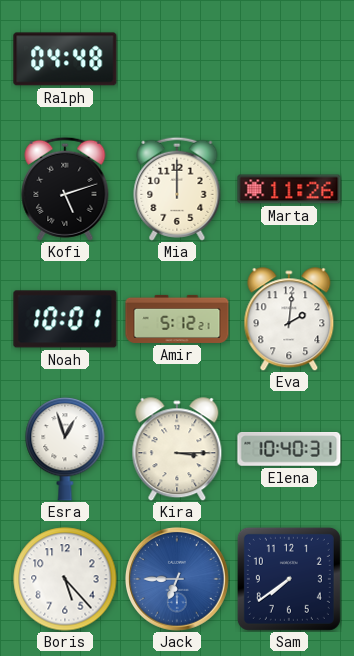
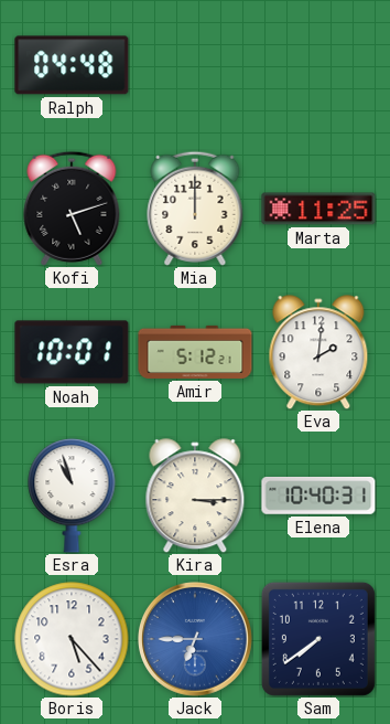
Marta: 11:26 -> 11:25
Esra: 12:57 -> 10:57
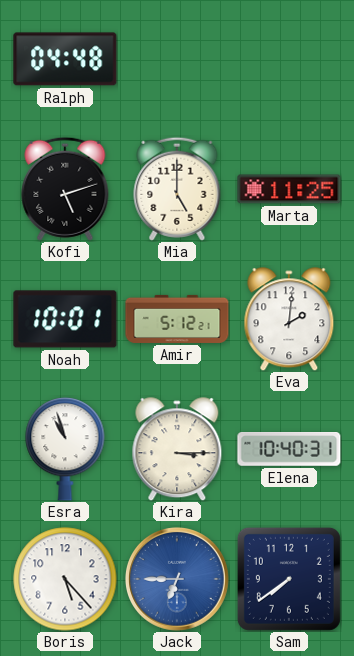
Mia: 12:00 -> 5:00
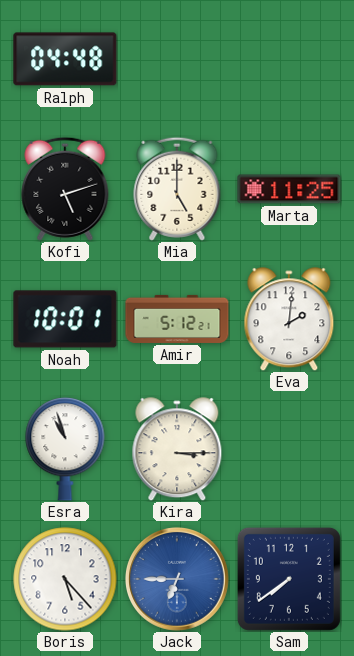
Elena: 10:40 -> none
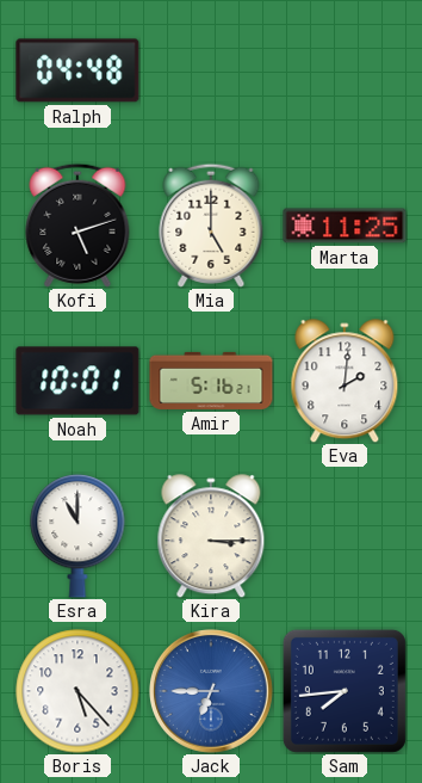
Amir: 5:12 -> 5:16
Esra: 10:57 -> 11:00
Sam: 7:39 -> 7:44
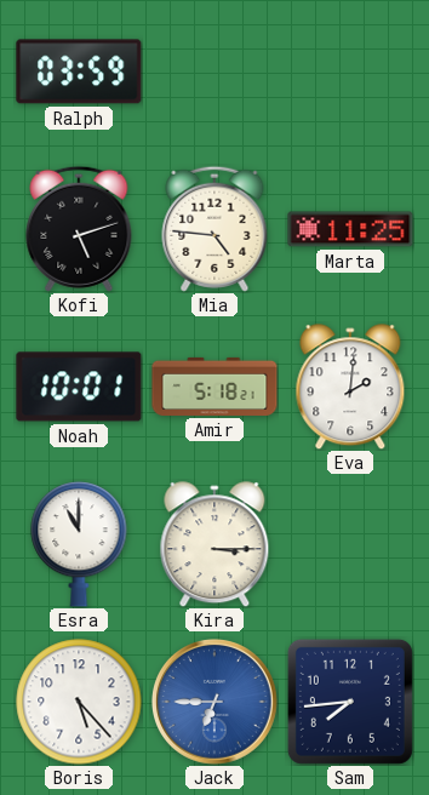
Ralph: 04:48 -> 03:59
Mia: 5:00 -> 4:46
Amir: 5:16 -> 5:18
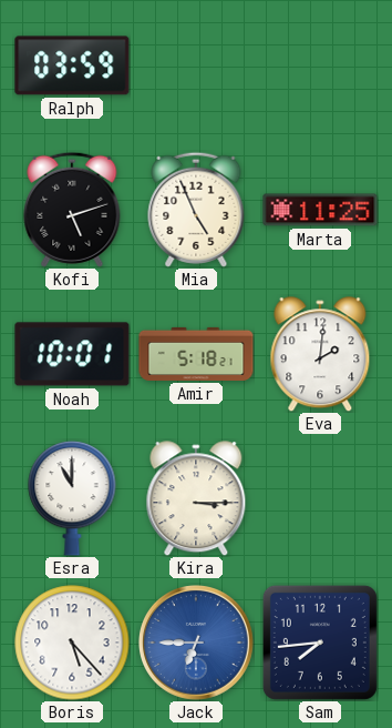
Mia: 4:46 -> 4:56
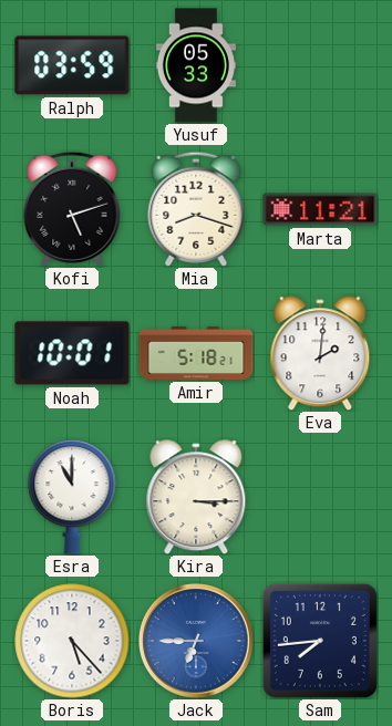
Yusuf: none -> 05:33
Mia: 4:56 -> 8:18
Marta: 11:25 -> 11:21
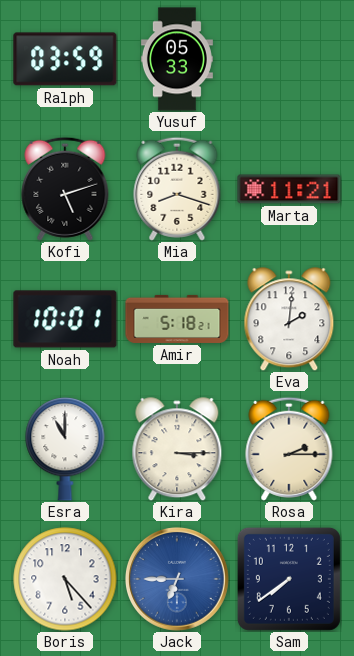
Rosa: none -> 2:15
Sam: 7:44 -> 7:39
